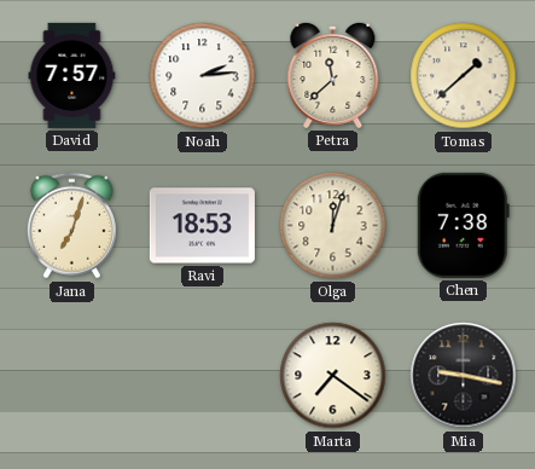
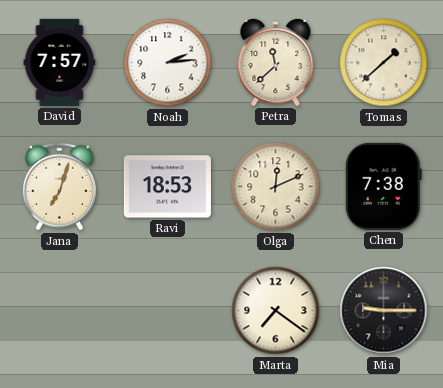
Olga: 12:03 -> 12:11
Mia: 9:17 -> 9:15
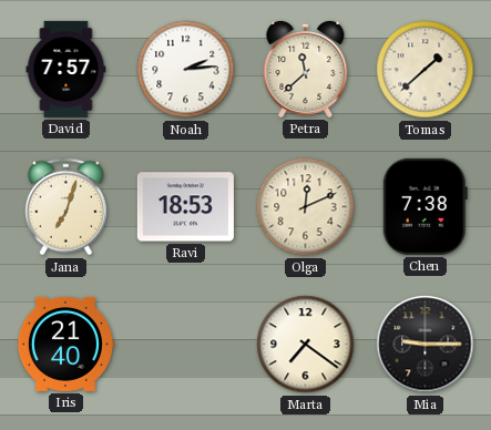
Iris: none -> 21:40
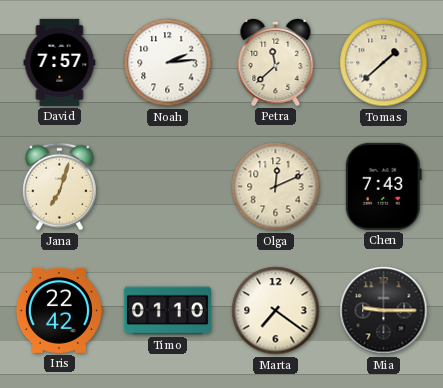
Ravi: 18:53 -> none
Chen: 7:38 -> 7:43
Iris: 21:40 -> 22:42
Timo: none -> 01:10
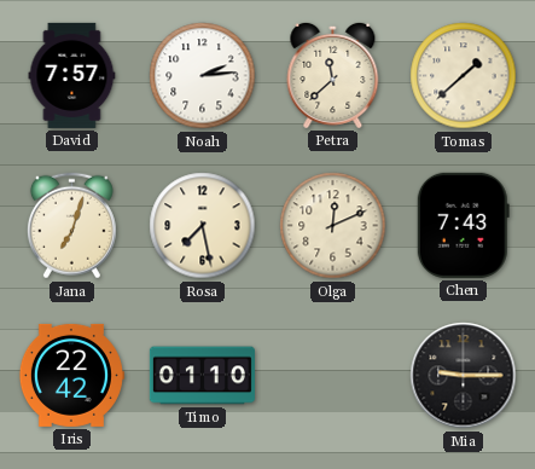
Rosa: none -> 7:28
Marta: 7:21 -> none
